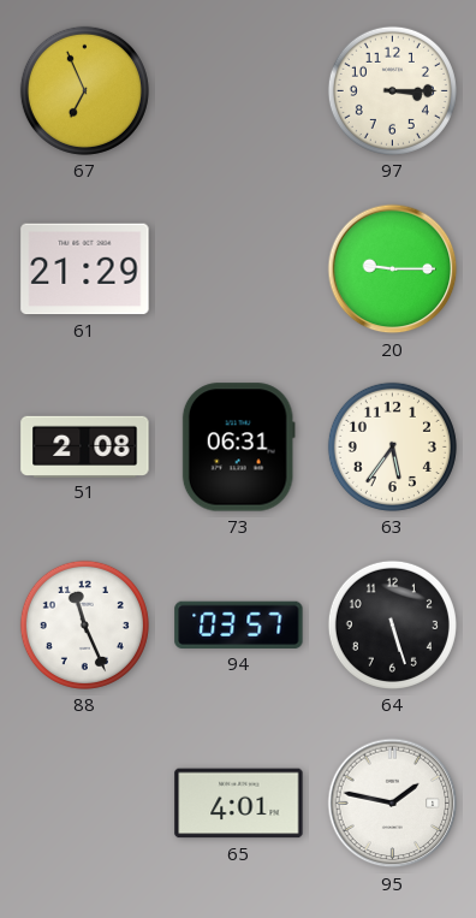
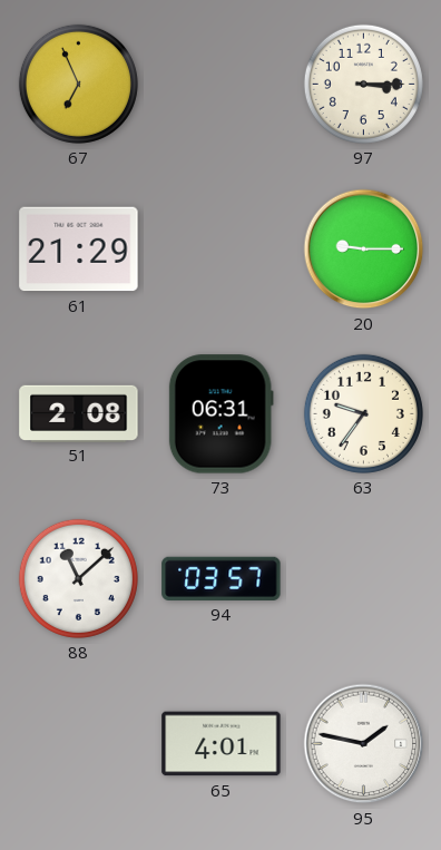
63: 5:36 -> 9:36
88: 11:26 -> 11:08
64: 5:27 -> none
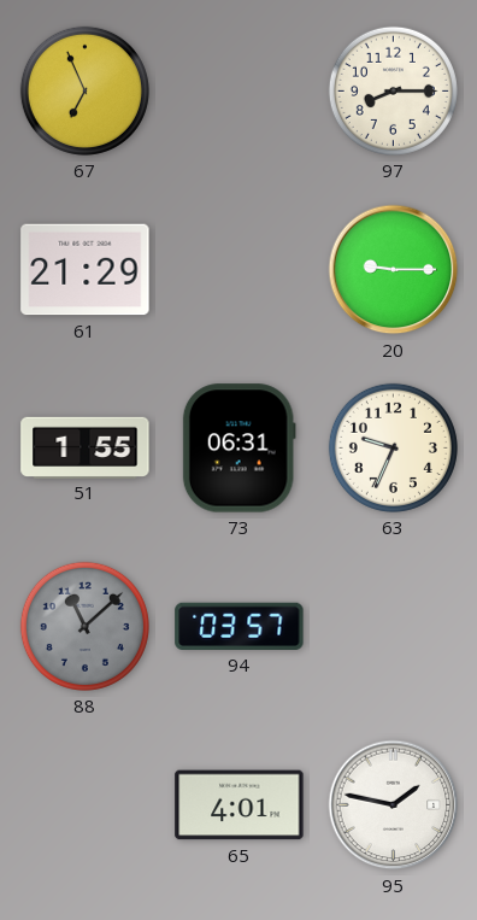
97: 3:15 -> 8:15
51: 2:08 -> 1:55
63: 9:36 -> 9:34
88 dial: white -> grey
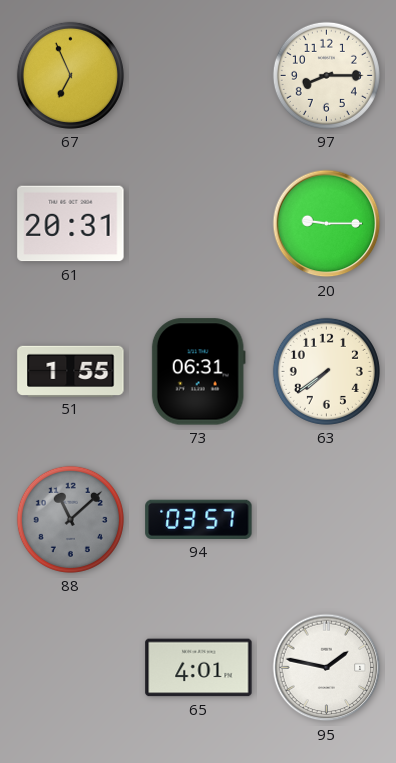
61: 21:29 -> 20:31
63: 9:34 -> 7:39
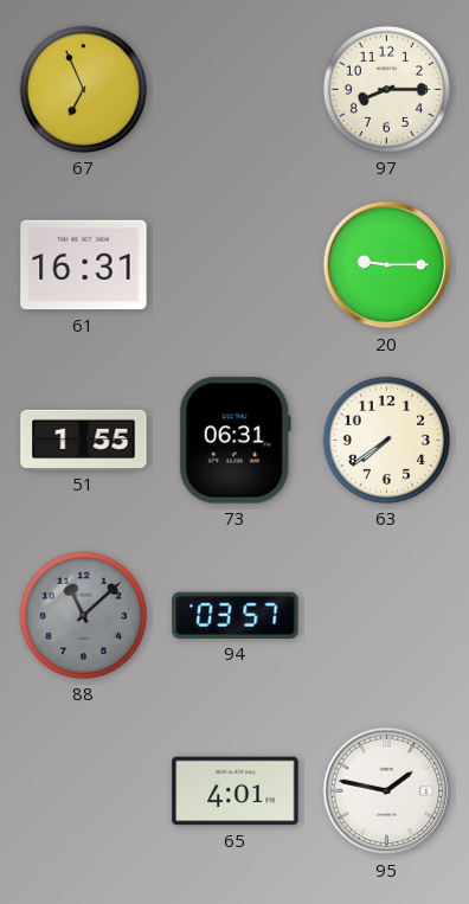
61: 20:31 -> 16:31
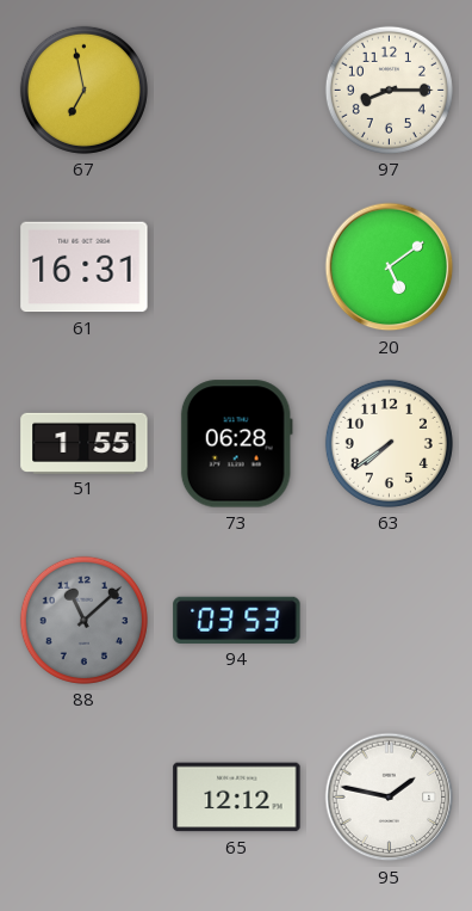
67: 6:56 -> 6:58
20: 9:15 -> 5:09
73: 06:31 -> 06:28
94: 03:57 -> 03:53
65: 4:01 -> 12:12
